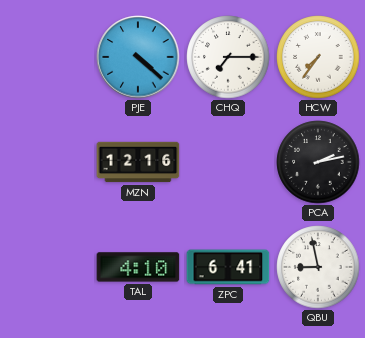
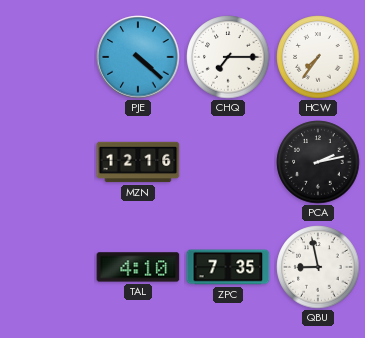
ZPC: 6:41 -> 7:35
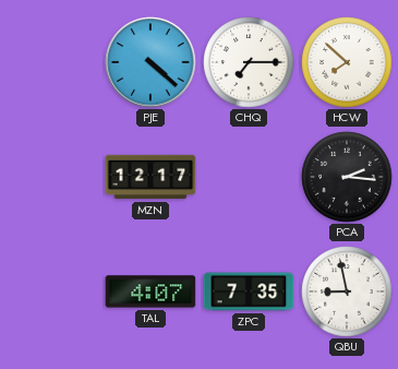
HCW: 7:36 -> 7:52
MZN: 12:16 -> 12:17
PCA: 2:13 -> 2:16
TAL: 4:10 -> 4:07
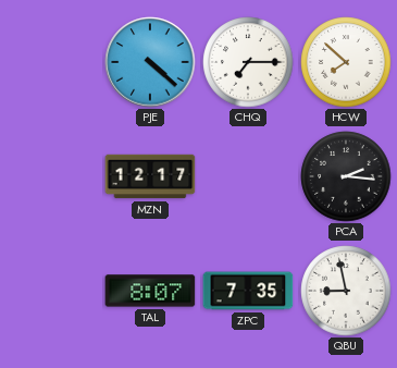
TAL: 4:07 -> 8:07
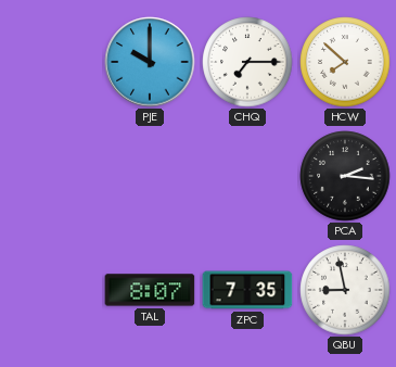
PJE: 4:22 -> 10:00
MZN: 12:17 -> none
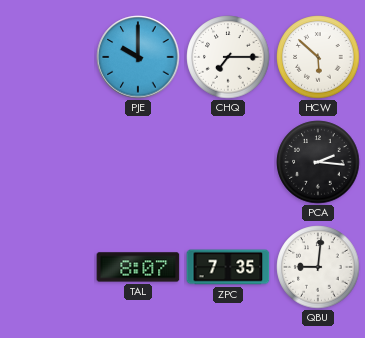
HCW: 7:52 -> 5:52
QBU: 8:58 -> 9:01
